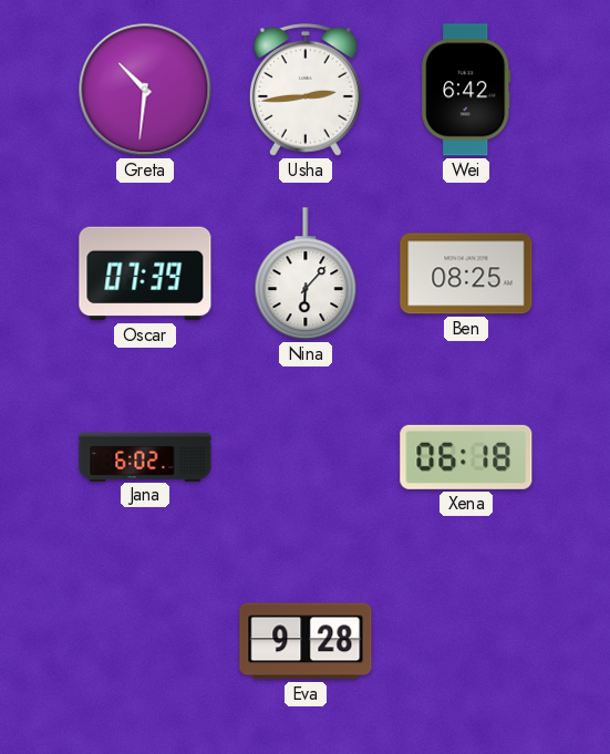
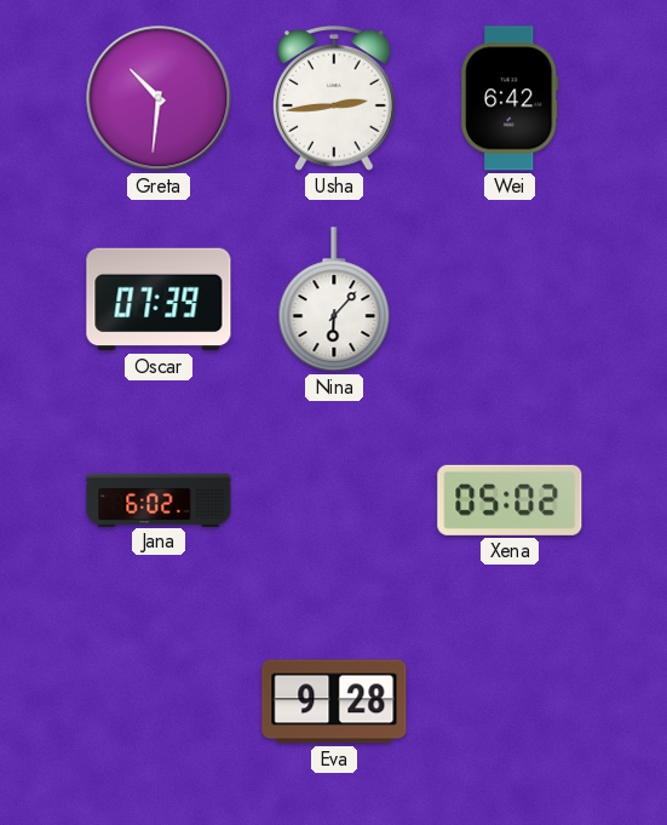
Ben: 08:25 -> none
Xena: 06:18 -> 05:02
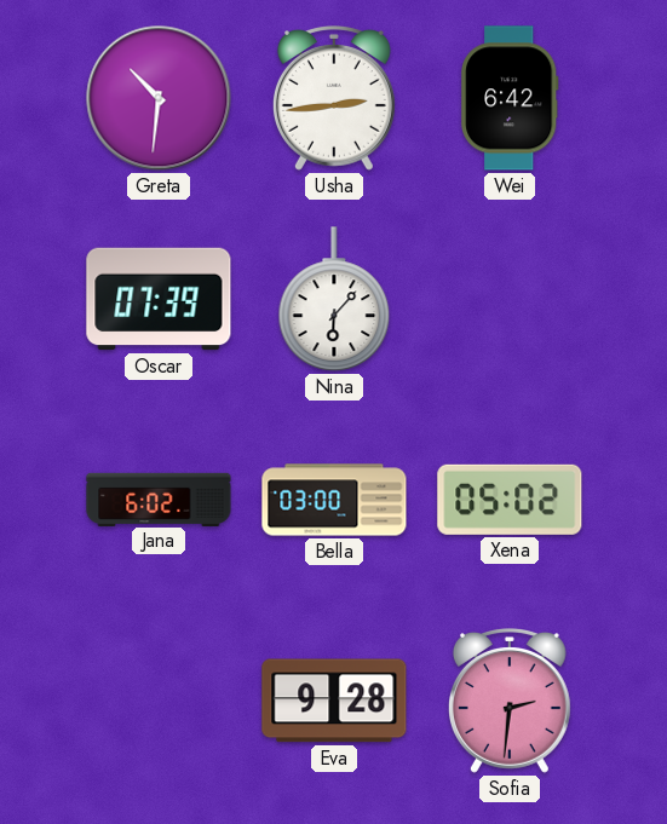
Bella: none -> 03:00
Sofia: none -> 2:31
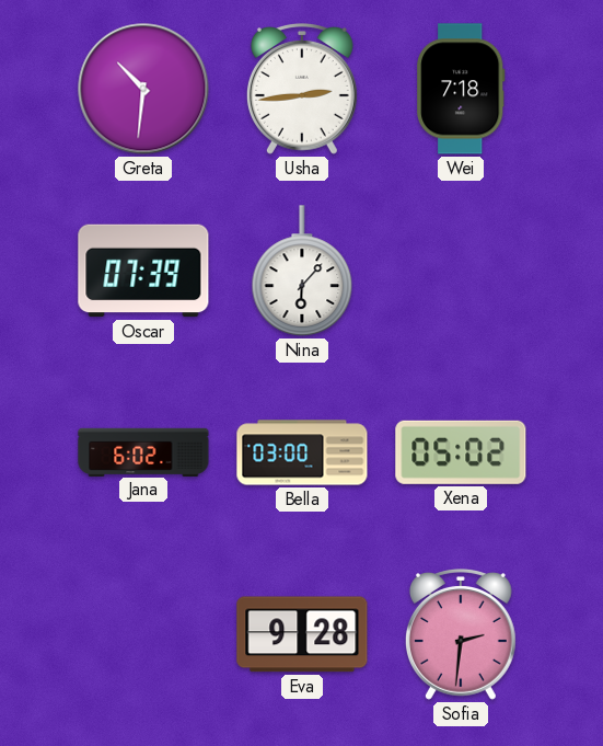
Wei: 6:42 -> 7:18
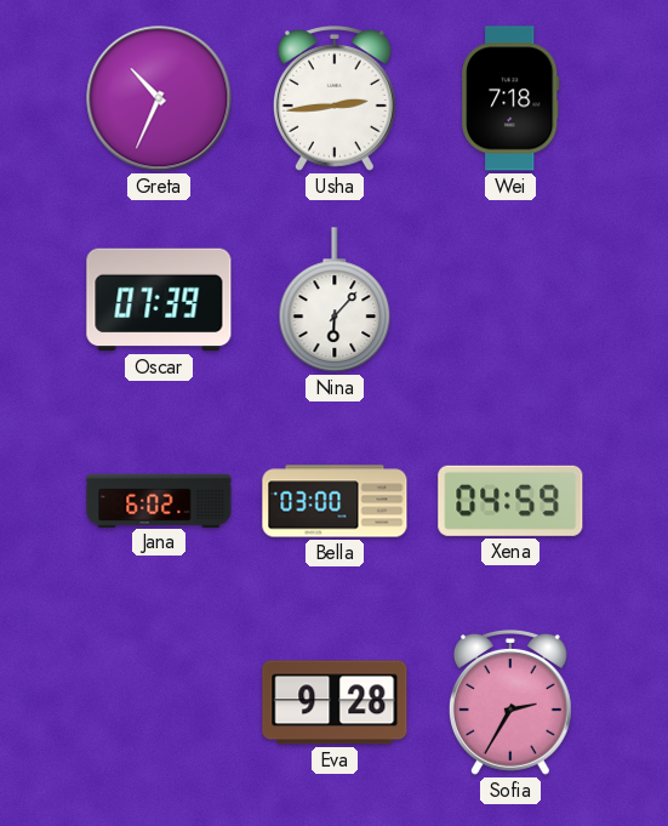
Greta: 10:31 -> 10:34
Xena: 05:02 -> 04:59
Sofia: 2:31 -> 2:35
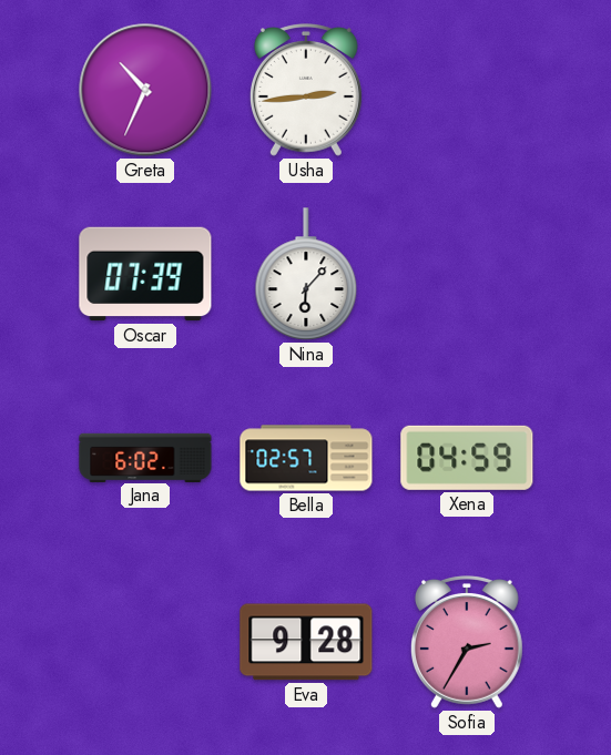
Wei: 7:18 -> none
Bella: 03:00 -> 02:57
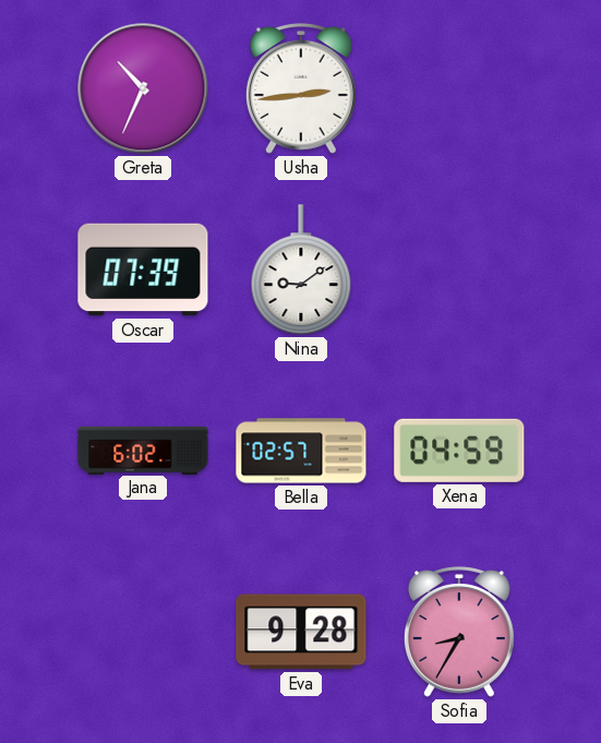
Nina: 6:07 -> 9:09
Sofia: 2:35 -> 8:35
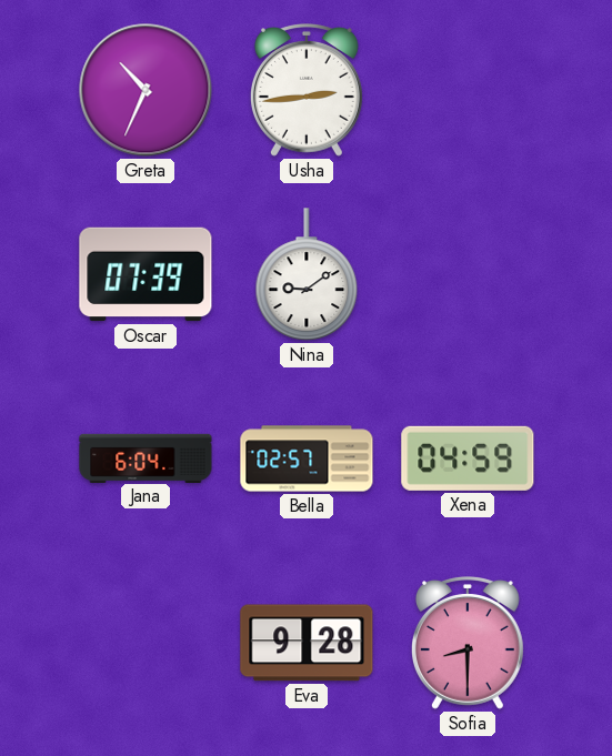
Jana: 6:02 -> 6:04
Sofia: 8:35 -> 8:30
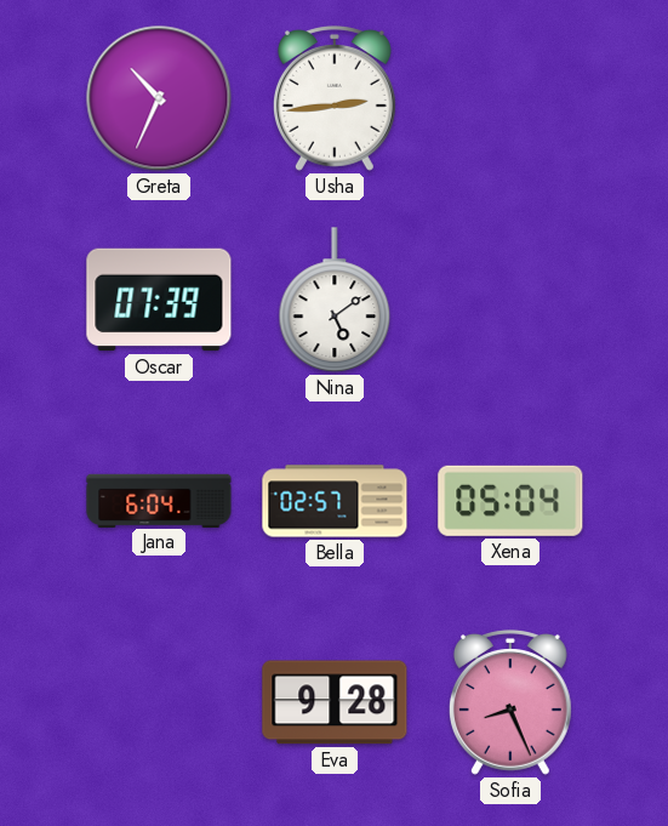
Nina: 9:09 -> 5:09
Xena: 04:59 -> 05:04
Sofia: 8:30 -> 8:26
